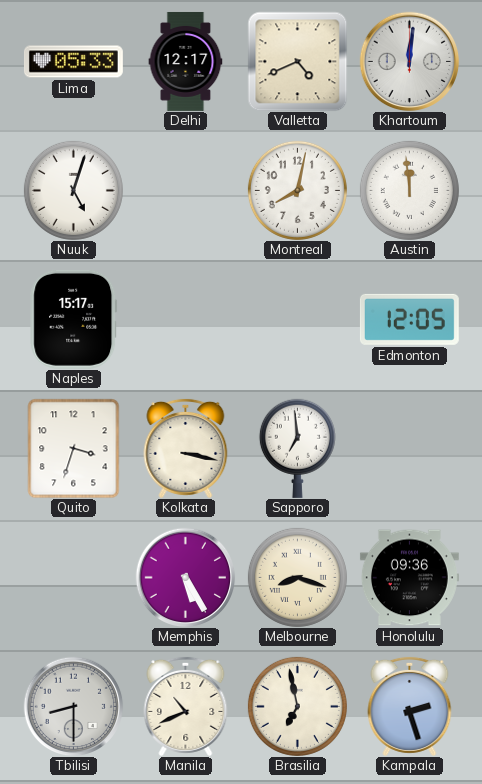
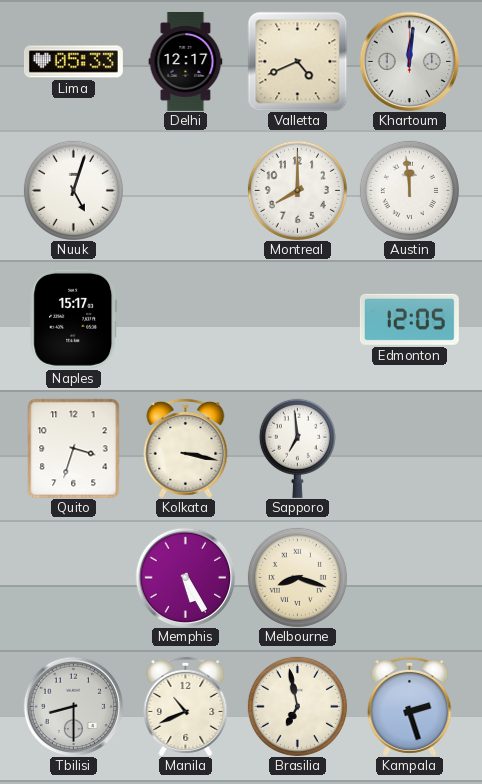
Montreal: 8:02 -> 8:00
Honolulu: 09:36 -> none
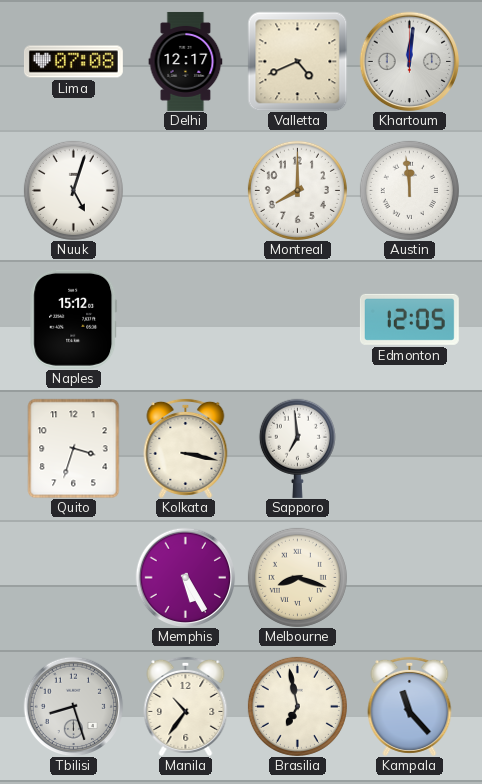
Lima: 05:33 -> 07:08
Naples: 15:17 -> 15:12
Tbilisi: 8:30 -> 8:27
Manila: 10:41 -> 10:36
Kampala: 2:27 -> 11:23
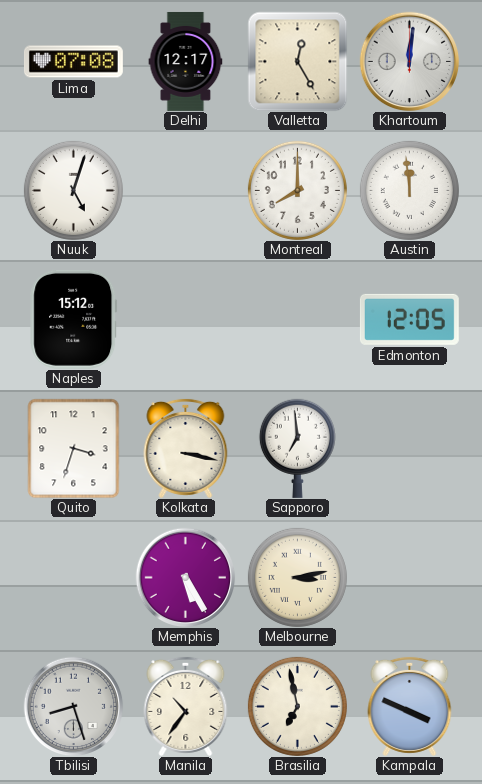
Valletta: 4:41 -> 12:25
Melbourne: 8:18 -> 3:13
Kampala: 11:23 -> 3:49
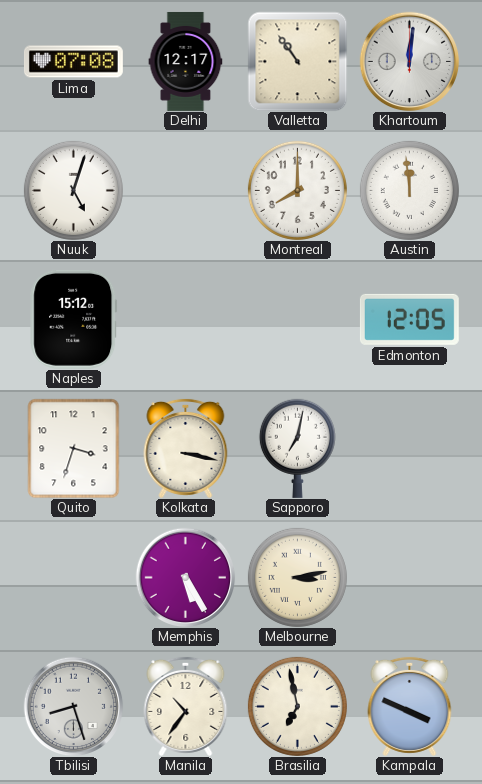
Valletta: 12:25 -> 10:54
Sapporo: 6:59 -> 7:02
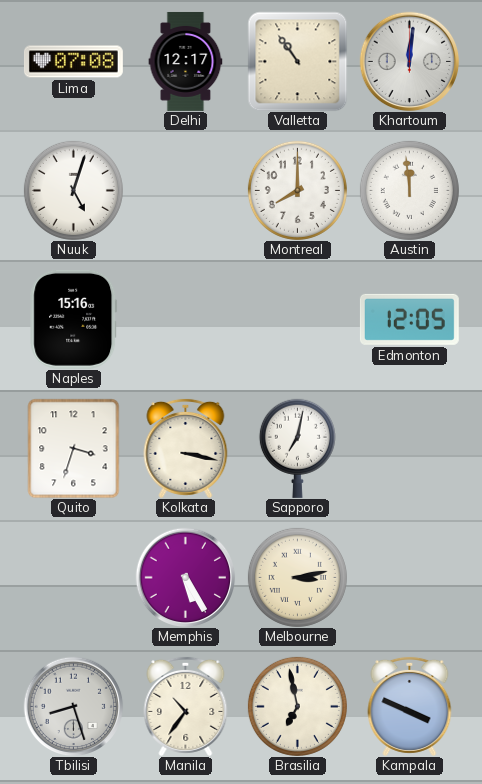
Naples: 15:12 -> 15:16
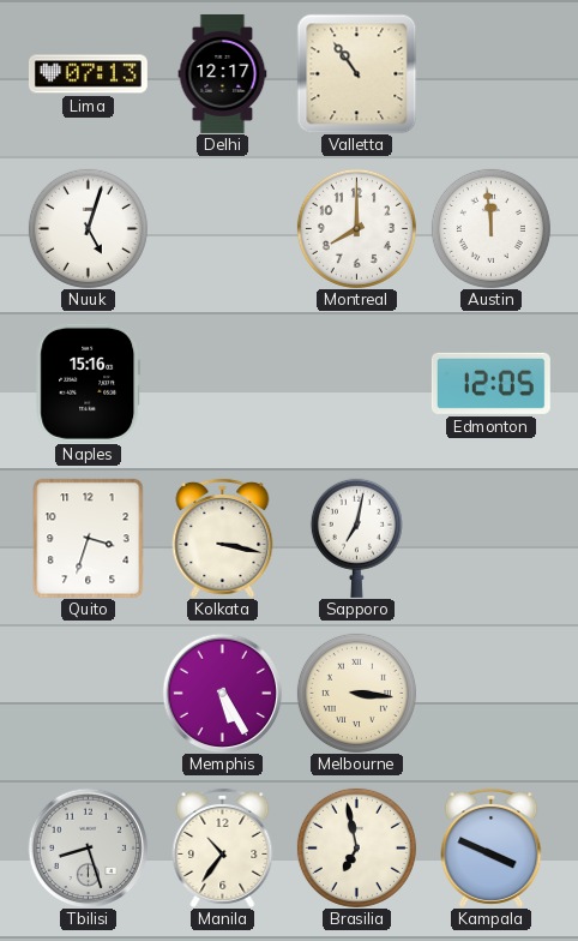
Lima: 07:08 -> 07:13
Khartoum: 12:01 -> none
Melbourne: 3:13 -> 3:16
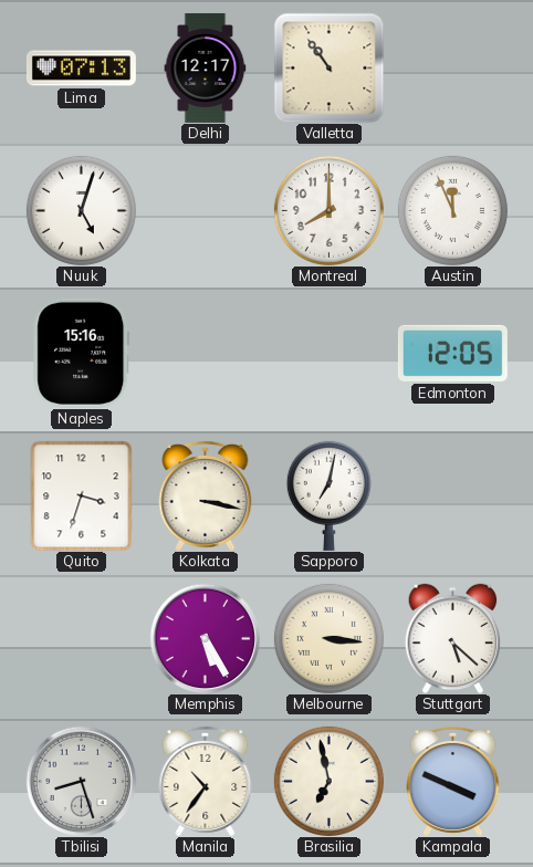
Austin: 11:59 -> 11:56
Stuttgart: none -> 5:22
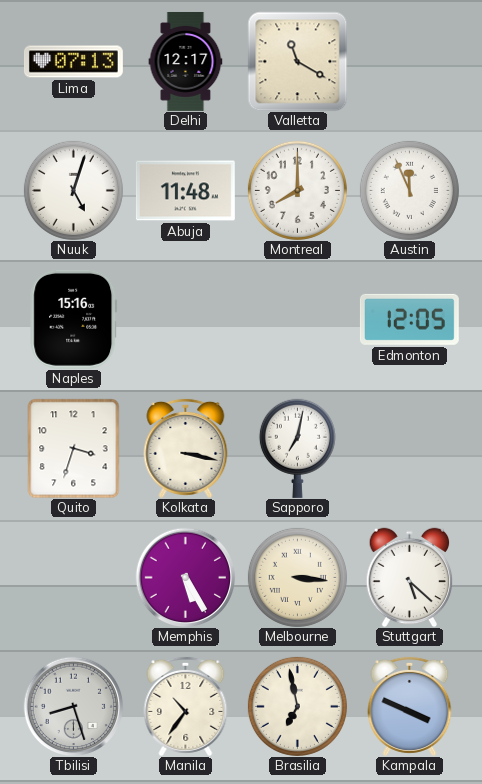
Valletta: 10:54 -> 11:20
Abuja: none -> 11:48
